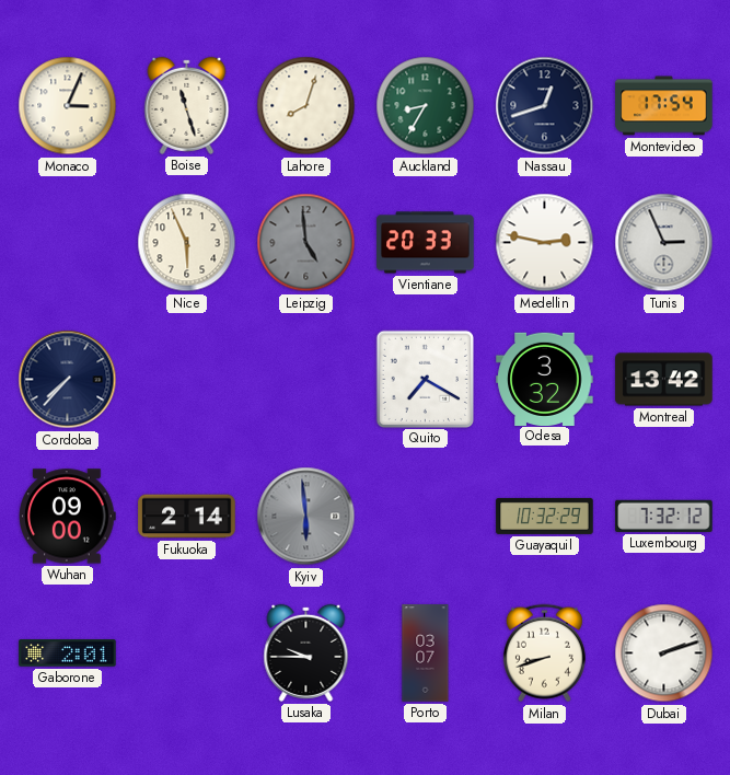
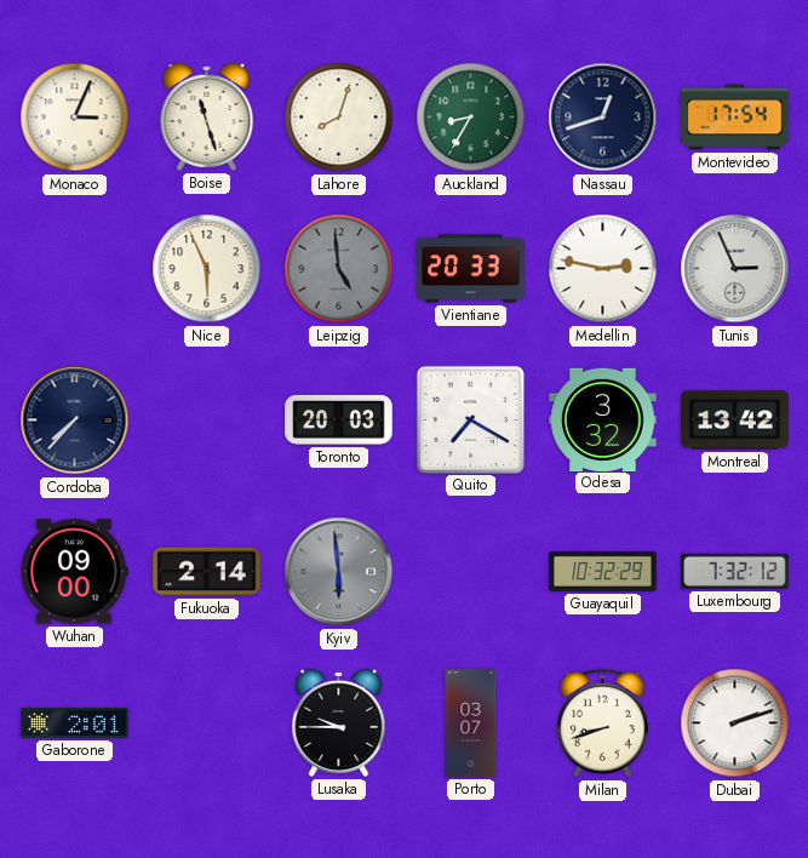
Toronto: none -> 20:03
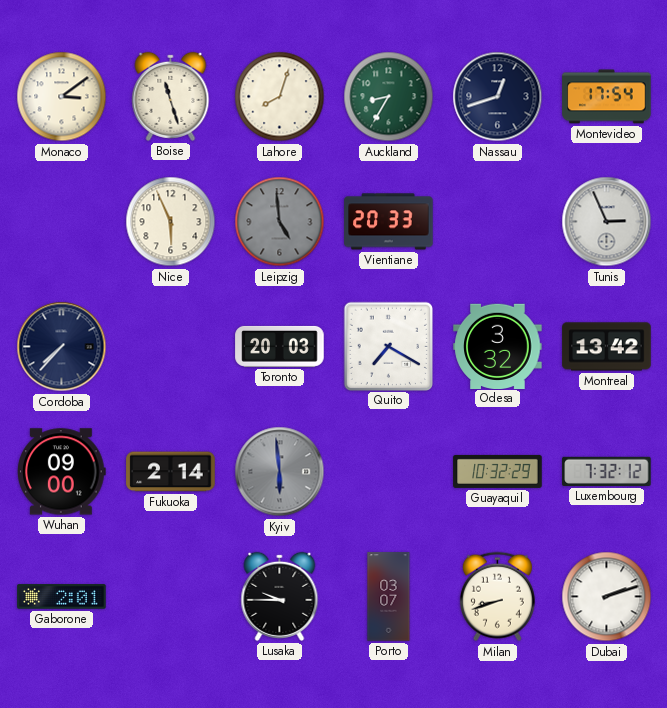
Monaco: 3:04 -> 3:09
Medellin: 2:47 -> none
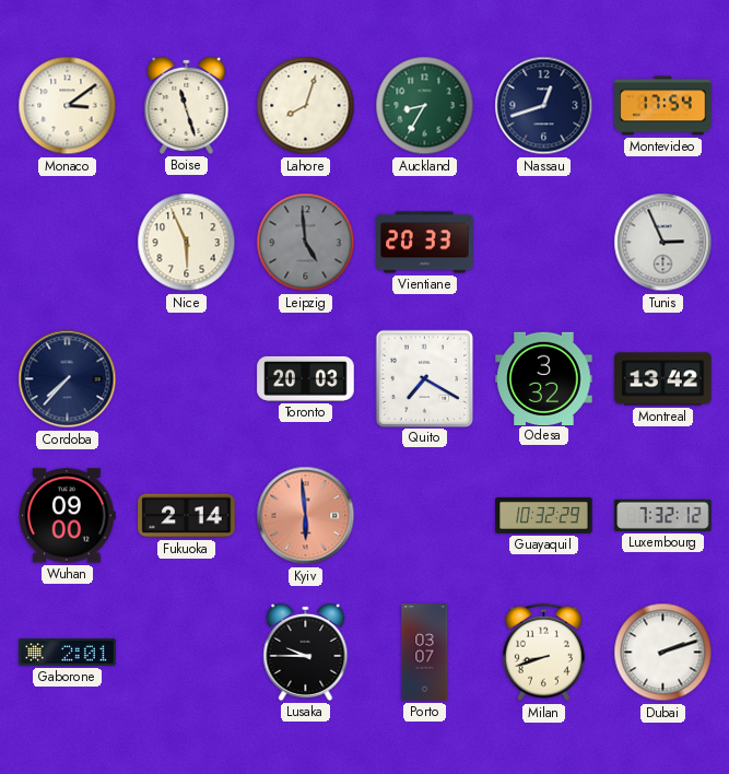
Kyiv dial: grey -> salmon
